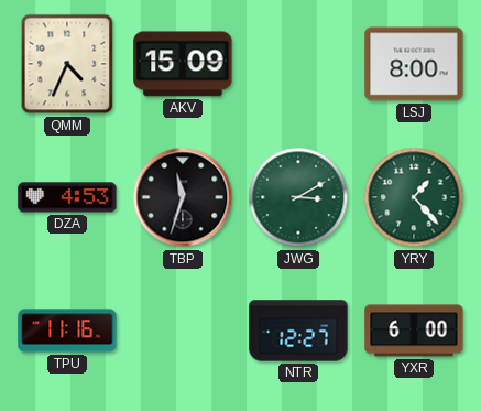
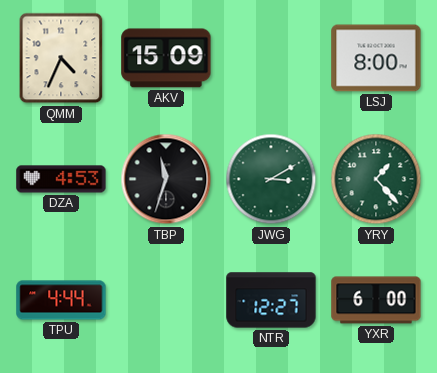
TPU: 11:16 -> 4:44
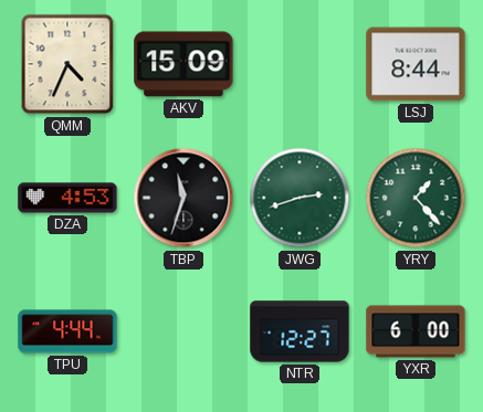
LSJ: 8:00 -> 8:44
JWG: 3:10 -> 2:42
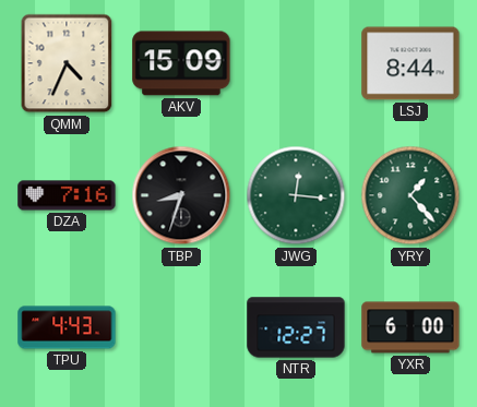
DZA: 4:53 -> 7:16
TBP: 11:33 -> 8:33
JWG: 2:42 -> 12:16
TPU: 4:44 -> 4:43
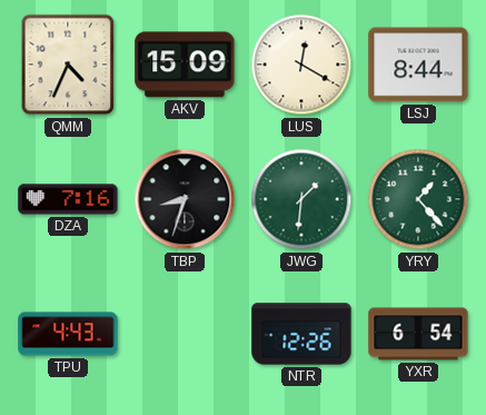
LUS: none -> 12:20
JWG: 12:16 -> 1:31
NTR: 12:27 -> 12:26
YXR: 6:00 -> 6:54
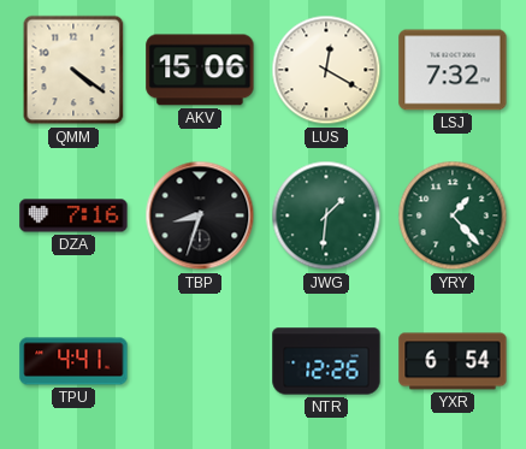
QMM: 4:34 -> 4:21
AKV: 15:09 -> 15:06
LSJ: 8:44 -> 7:32
TPU: 4:43 -> 4:41
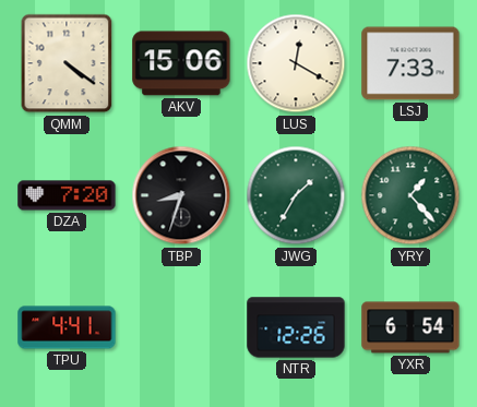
LSJ: 7:32 -> 7:33
DZA: 7:16 -> 7:20
JWG: 1:31 -> 1:35
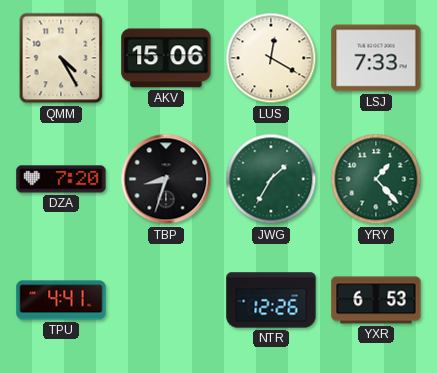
QMM: 4:21 -> 4:25
YXR: 6:54 -> 6:53
